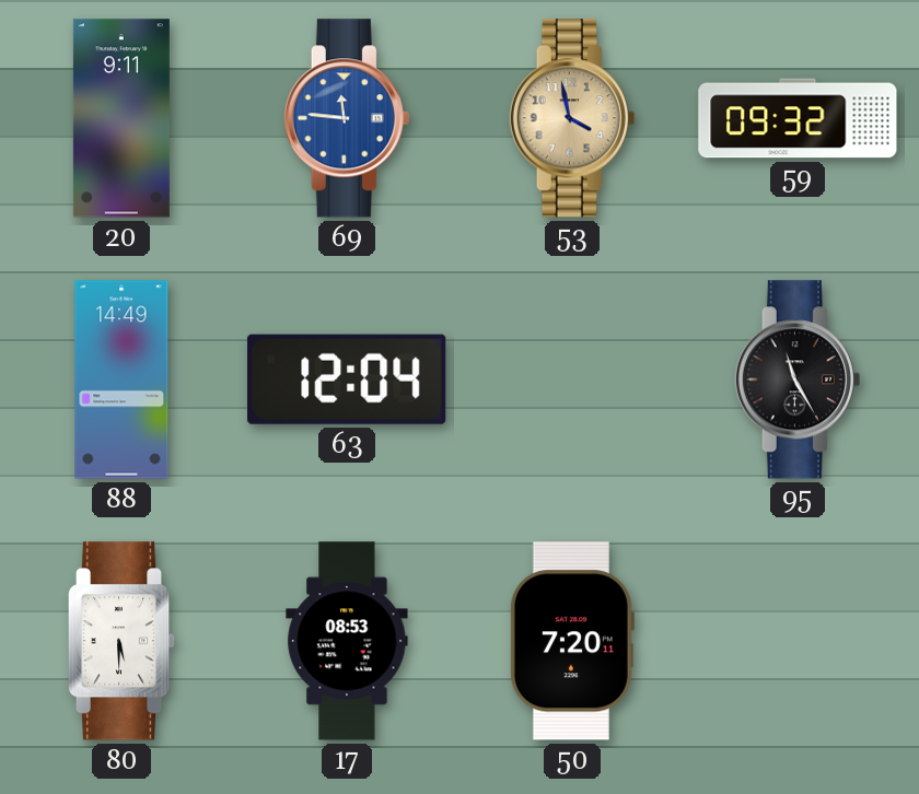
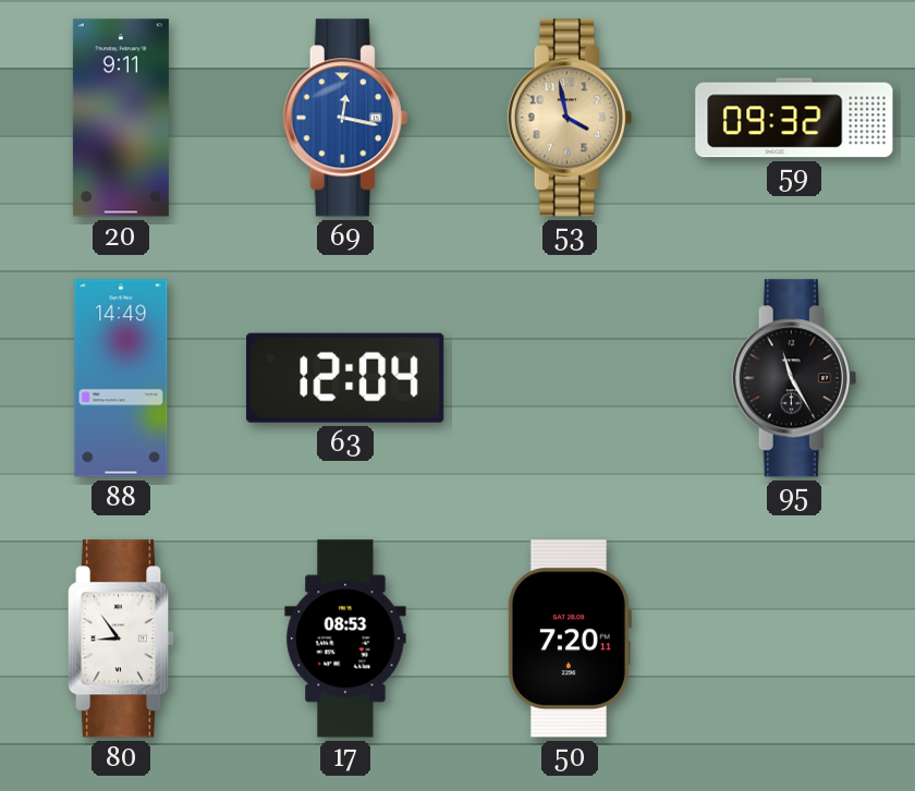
69: 11:46 -> 12:17
80: 5:30 -> 8:54
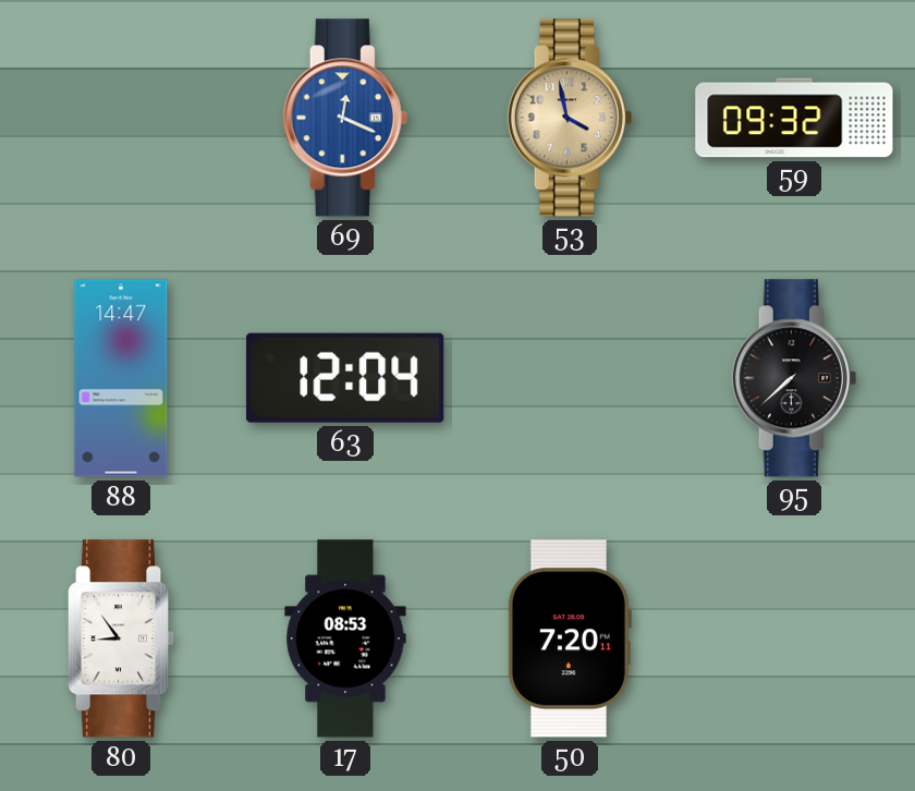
20: 9:11 -> none
69: 12:17 -> 12:19
88: 14:49 -> 14:47
95: 11:25 -> 7:38
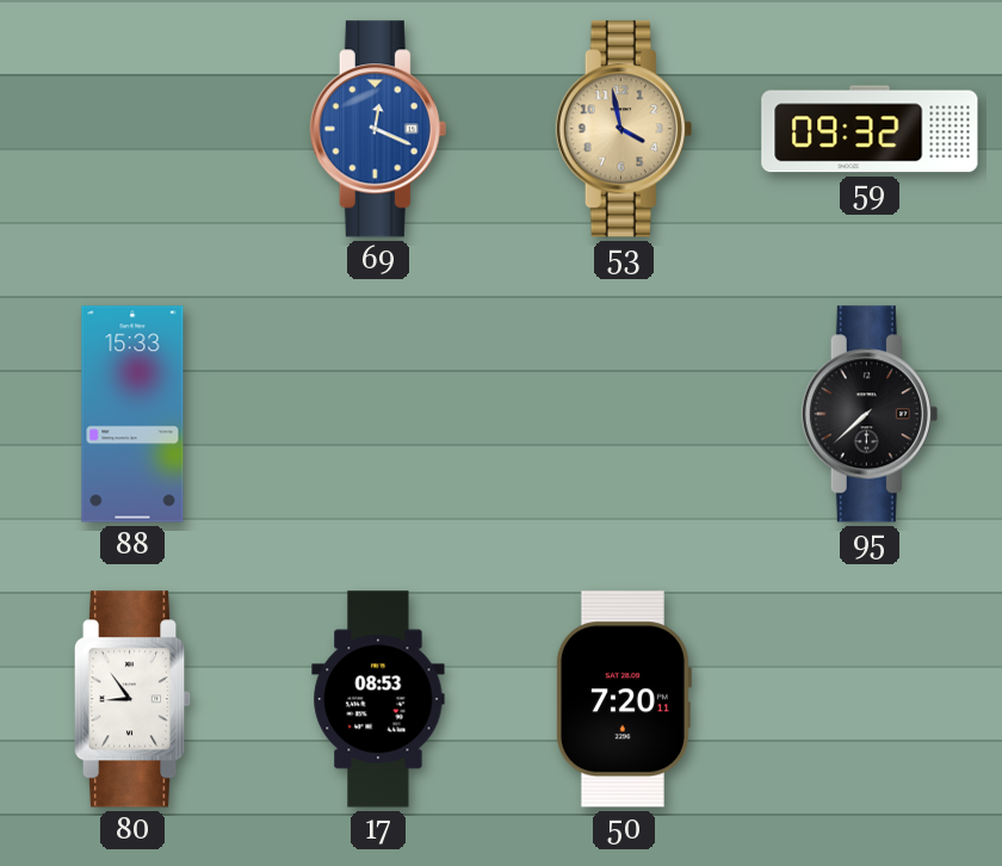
88: 14:47 -> 15:33
63: 12:04 -> none
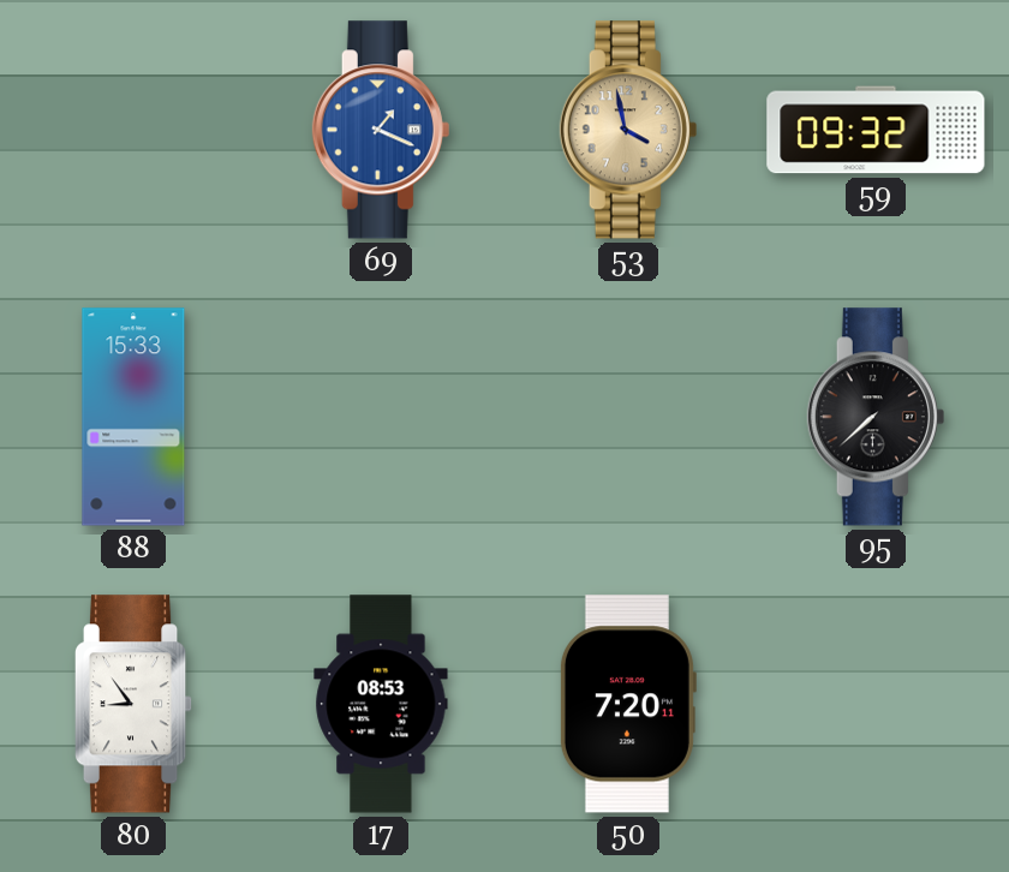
69: 12:19 -> 1:19
